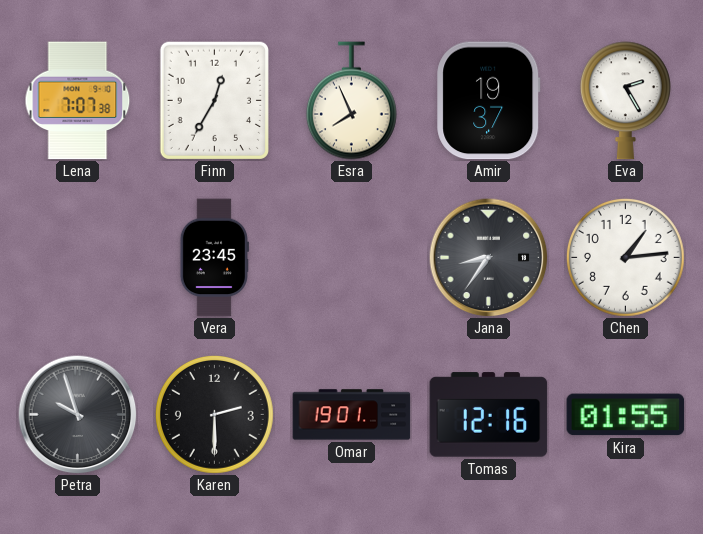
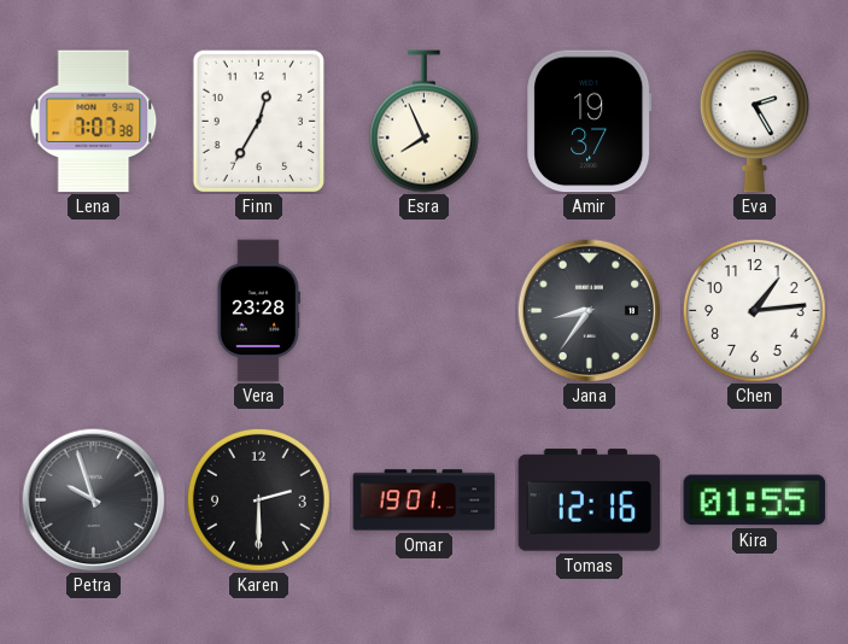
Vera: 23:45 -> 23:28
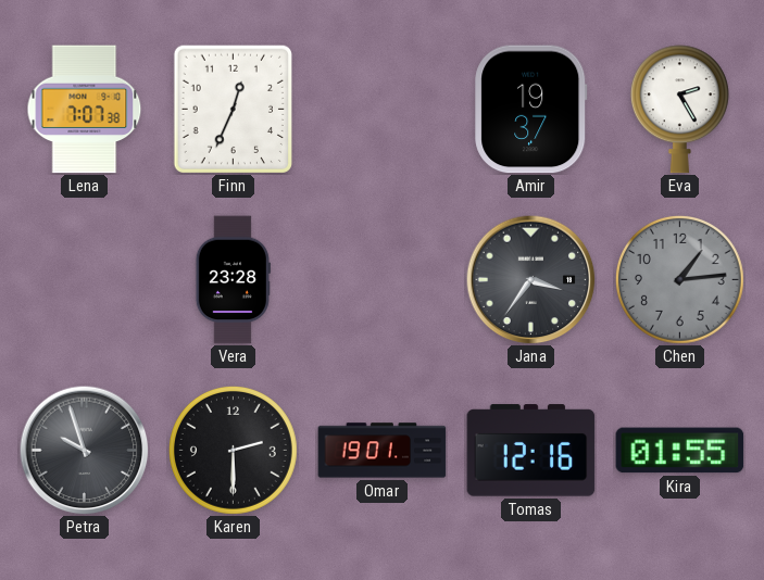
Finn: 12:35 -> 12:34
Esra: 7:56 -> none
Jana: 8:36 -> 3:36
Chen dial: white -> grey
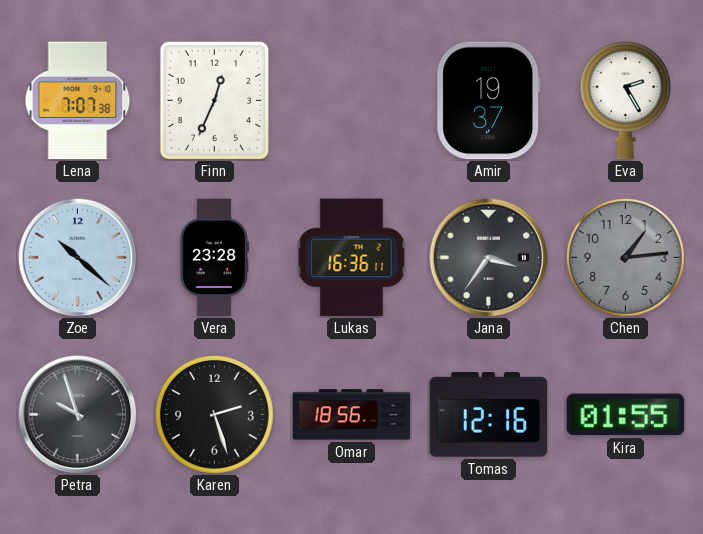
Zoe: none -> 10:22
Lukas: none -> 16:36
Karen: 2:30 -> 2:27
Omar: 19:01 -> 18:56
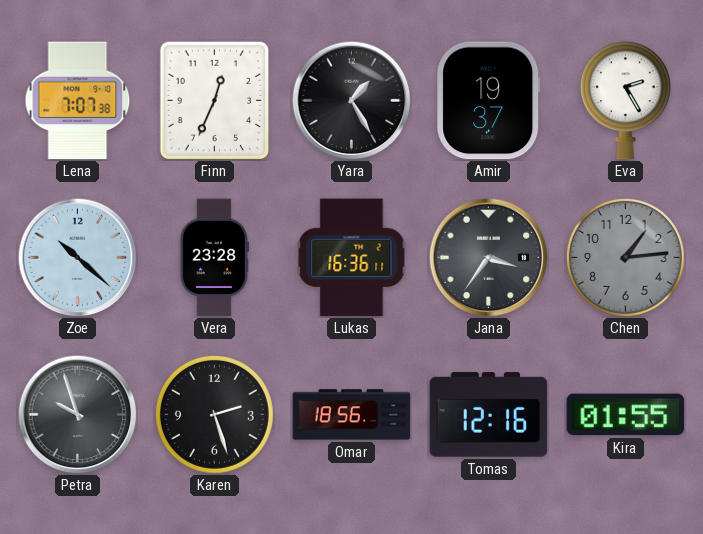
Yara: none -> 1:25
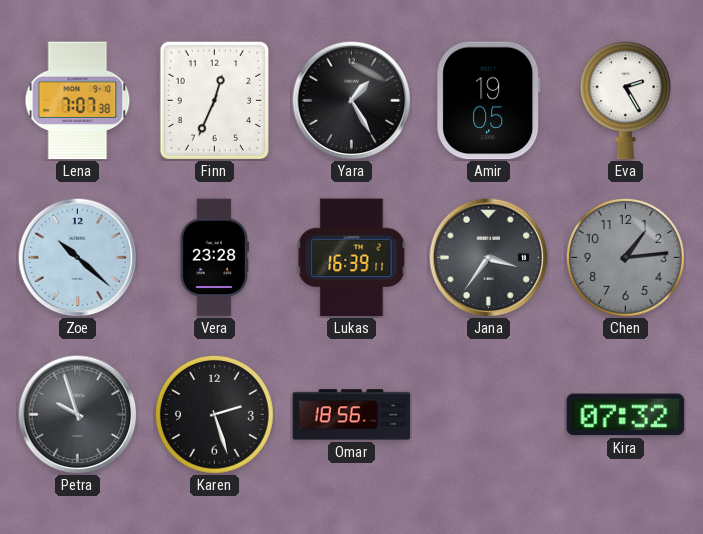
Amir: 19:37 -> 19:05
Lukas: 16:36 -> 16:39
Tomas: 12:16 -> none
Kira: 01:55 -> 07:32
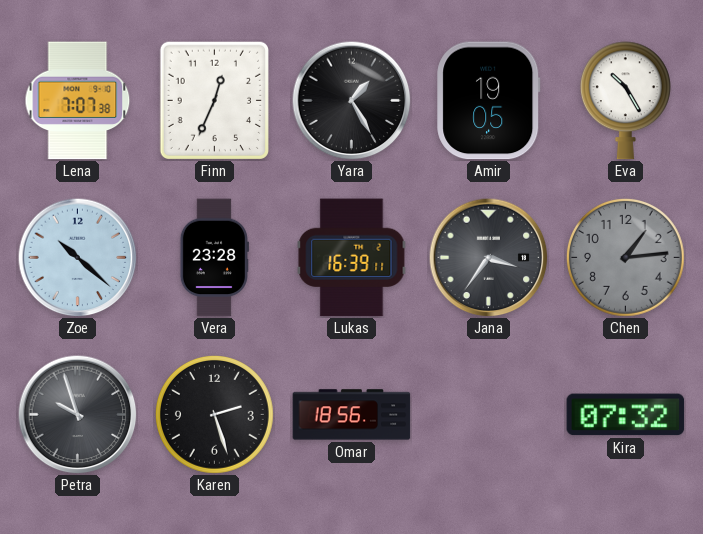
Eva: 2:25 -> 10:25
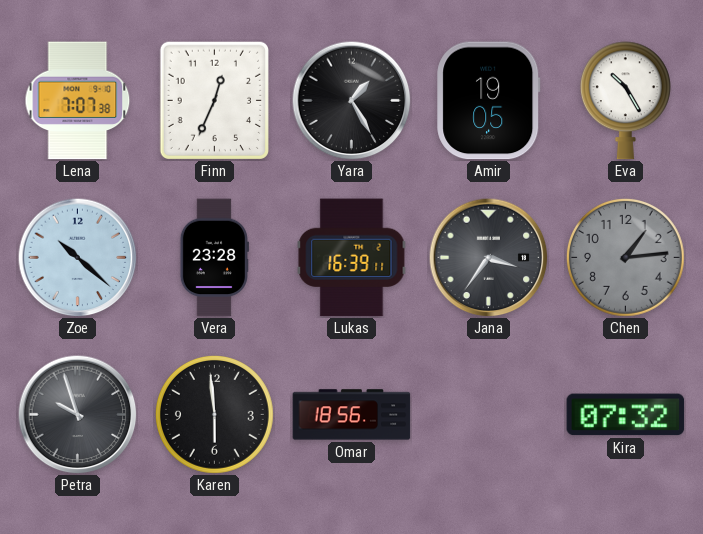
Karen: 2:27 -> 5:59
